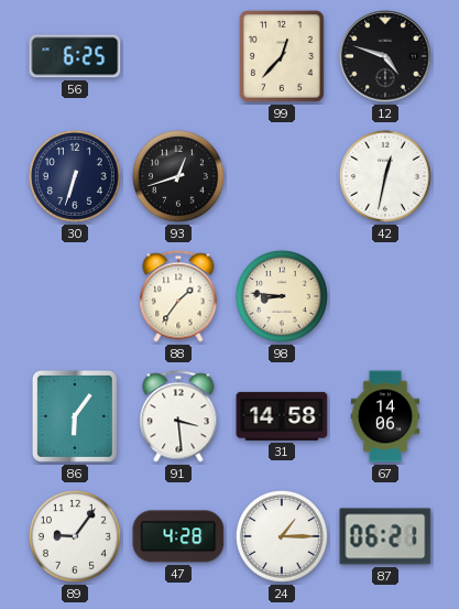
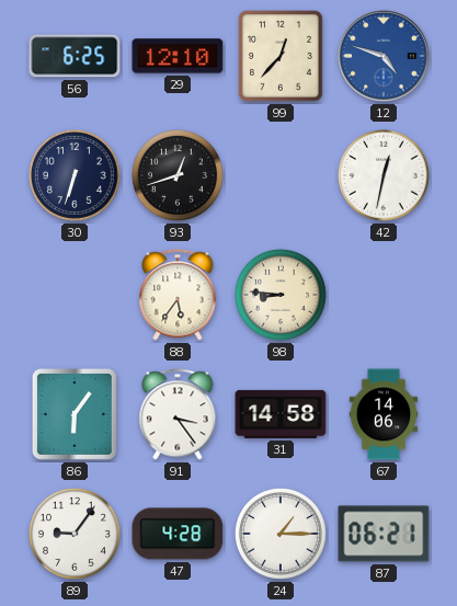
29: none -> 12:10
12 dial: black -> blue
88: 1:36 -> 5:36
91: 3:29 -> 3:24
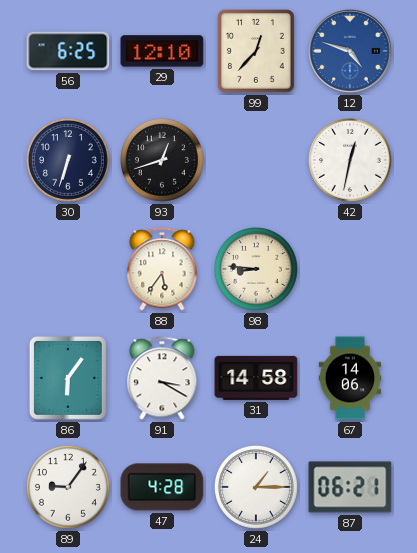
91: 3:24 -> 3:20
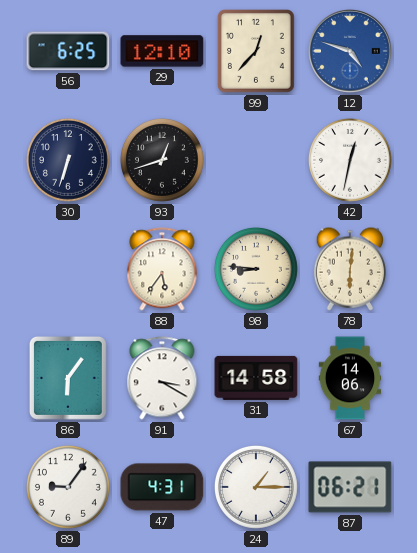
78: none -> 6:01
47: 4:28 -> 4:31
